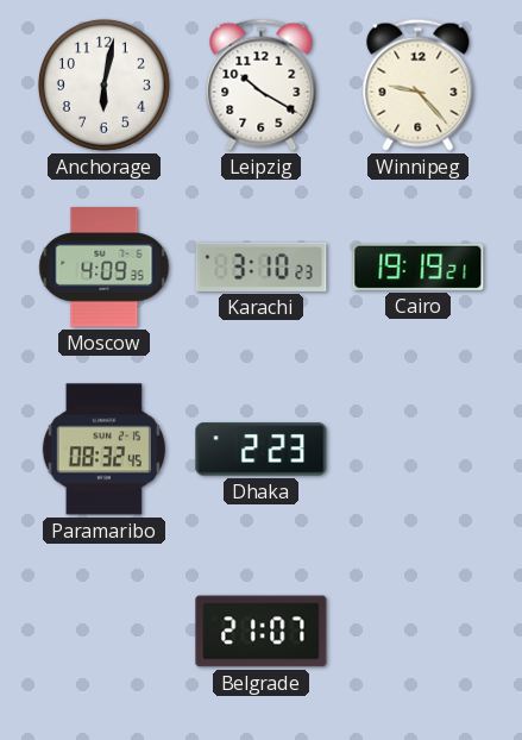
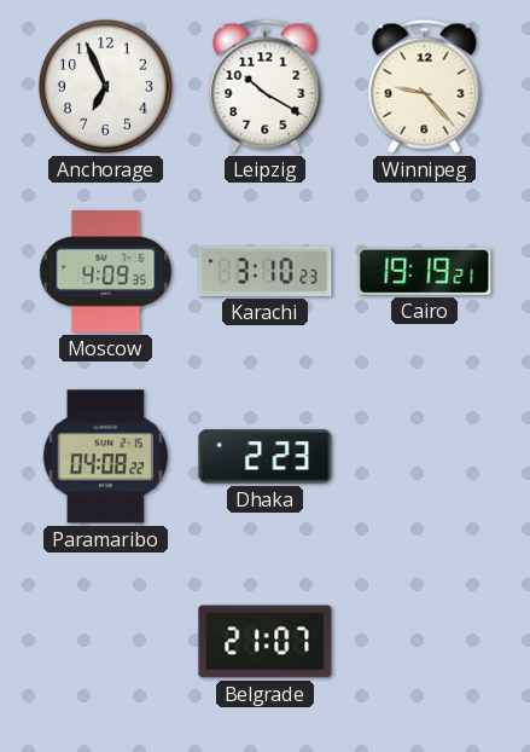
Anchorage: 6:02 -> 6:56
Paramaribo: 08:32 -> 04:08
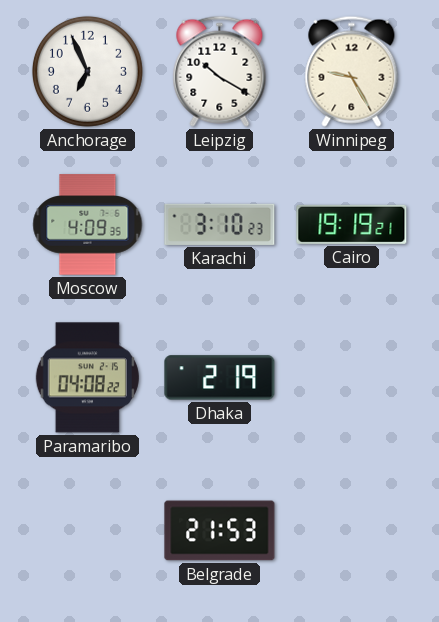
Winnipeg: 9:23 -> 9:25
Dhaka: 2:23 -> 2:19
Belgrade: 21:07 -> 21:53
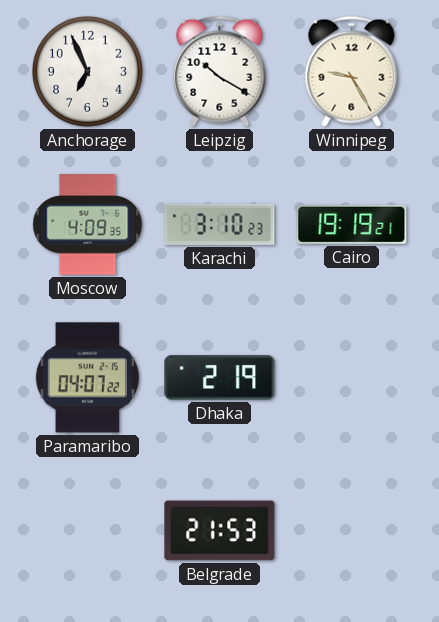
Paramaribo: 04:08 -> 04:07
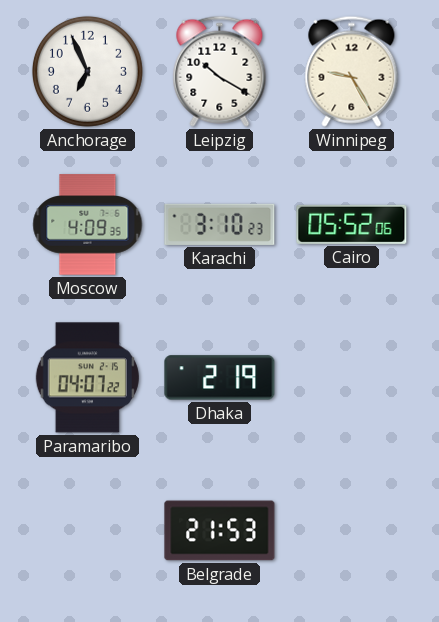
Cairo: 19:19 -> 05:52
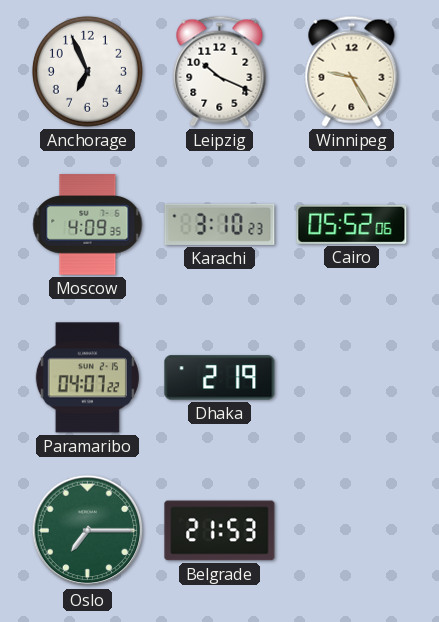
Leipzig: 10:20 -> 10:19
Oslo: none -> 7:15
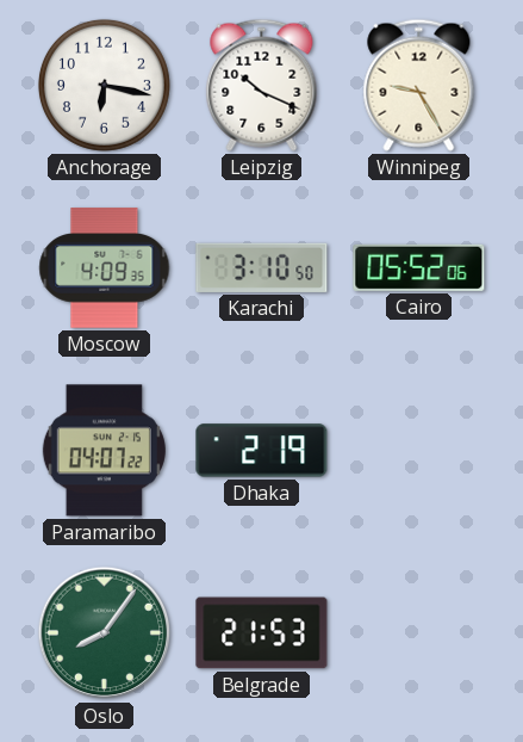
Anchorage: 6:56 -> 6:17
Karachi: 3:10:23 -> 3:10:50
Oslo: 7:15 -> 8:06
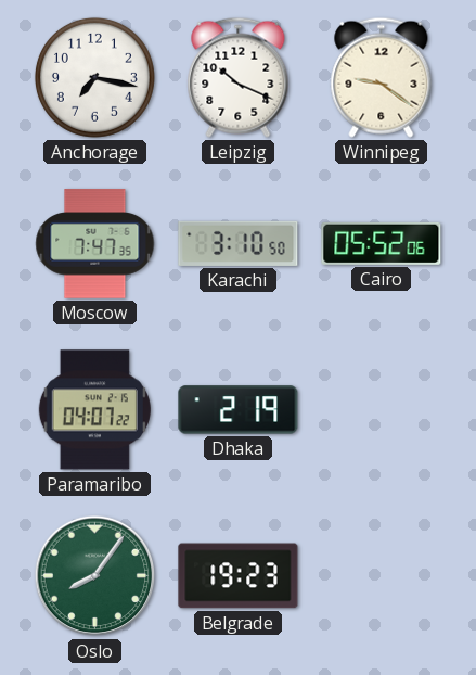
Anchorage: 6:17 -> 7:17
Winnipeg: 9:25 -> 9:21
Moscow: 4:09 -> 7:47
Belgrade: 21:53 -> 19:23
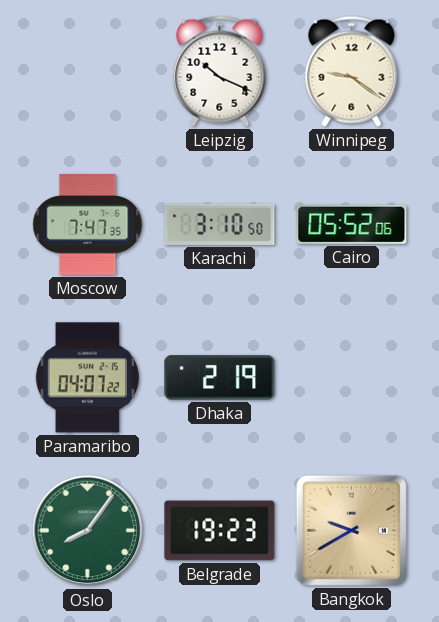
Anchorage: 7:17 -> none
Bangkok: none -> 9:40
